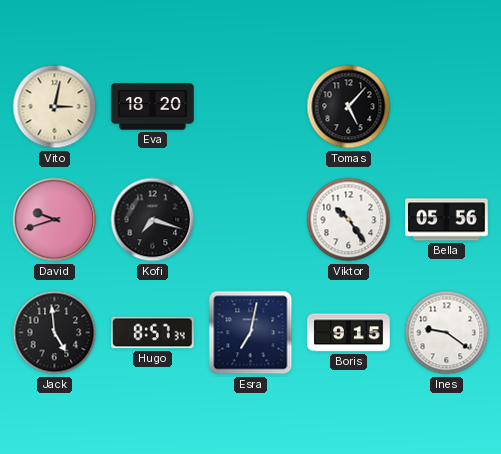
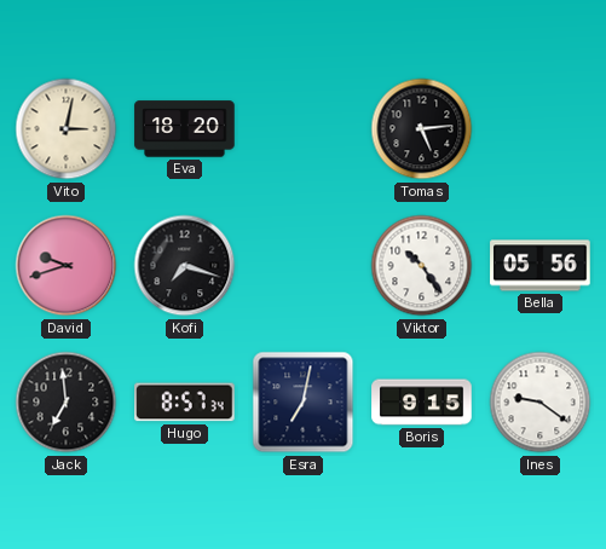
Tomas: 5:07 -> 5:14
Jack: 4:59 -> 6:59
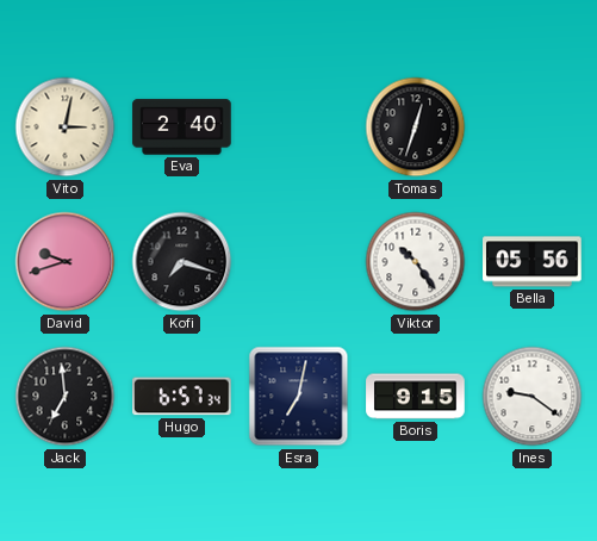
Eva: 18:20 -> 2:40
Tomas: 5:14 -> 12:33
Hugo: 8:57 -> 6:57
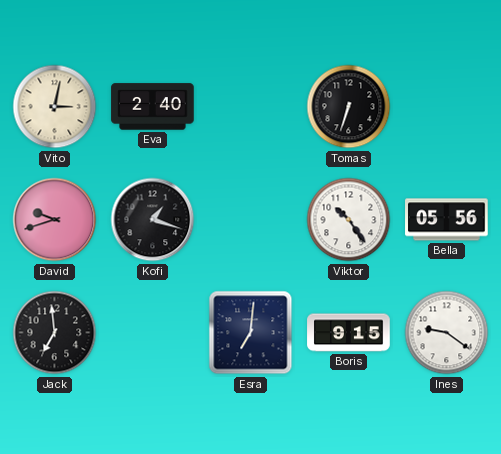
Tomas: 12:33 -> 6:33
Kofi: 7:18 -> 1:18
Hugo: 6:57 -> none
Esra: 7:02 -> 7:01
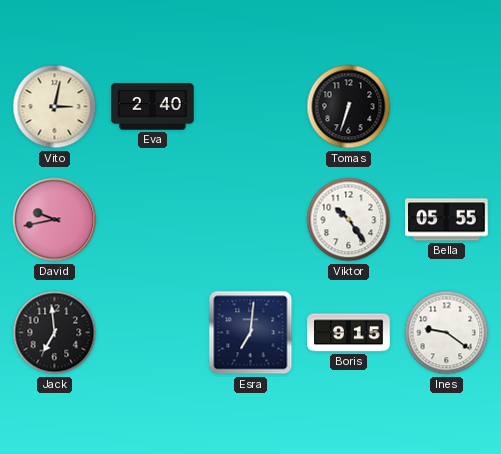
David: 9:42 -> 9:43
Kofi: 1:18 -> none
Bella: 05:56 -> 05:55
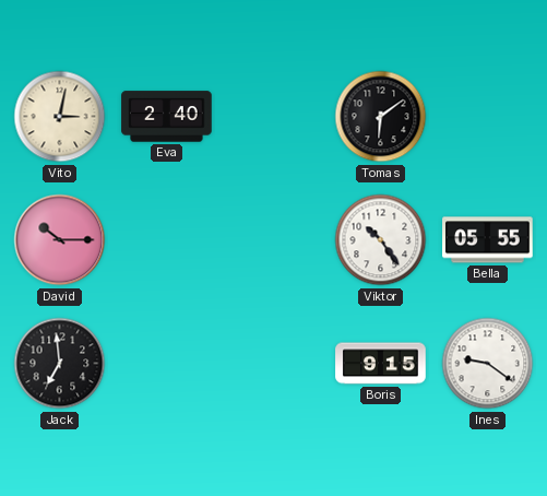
Tomas: 6:33 -> 6:09
David: 9:43 -> 10:15
Esra: 7:01 -> none
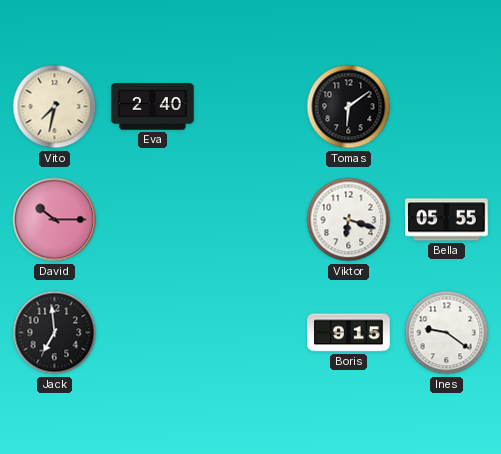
Vito: 3:02 -> 7:32
Viktor: 10:24 -> 6:18
